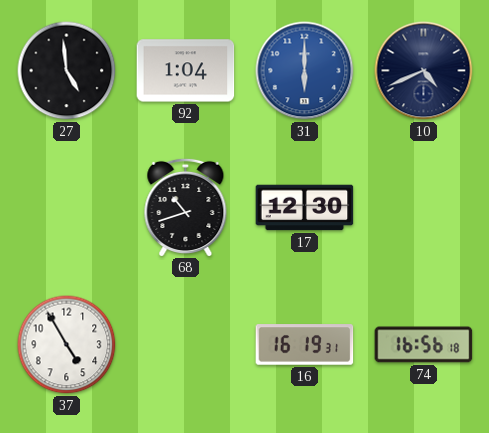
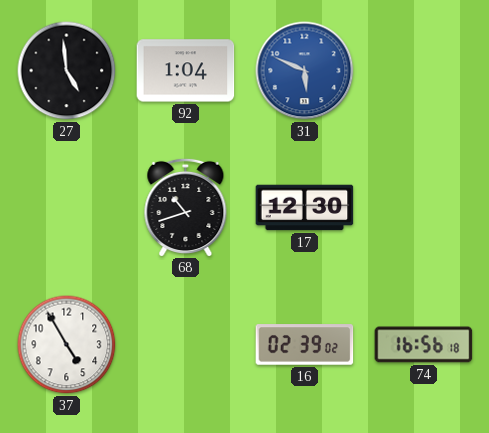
31: 6:00 -> 5:49
10: 4:41 -> none
16: 16:19 -> 02:39
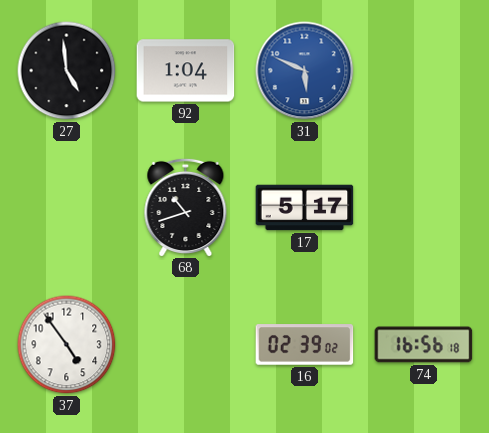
17: 12:30 -> 5:17
37: 4:55 -> 4:54
